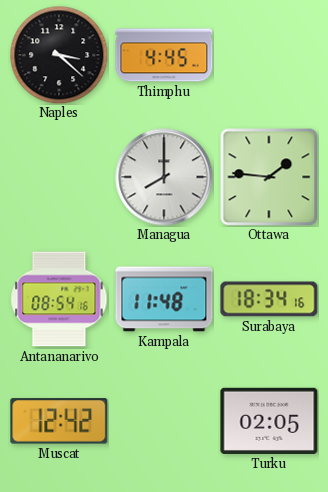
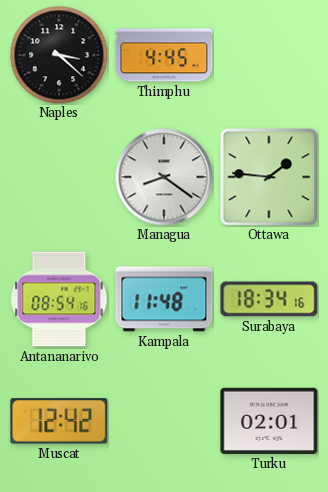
Managua: 8:00 -> 8:21
Turku: 02:05 -> 02:01
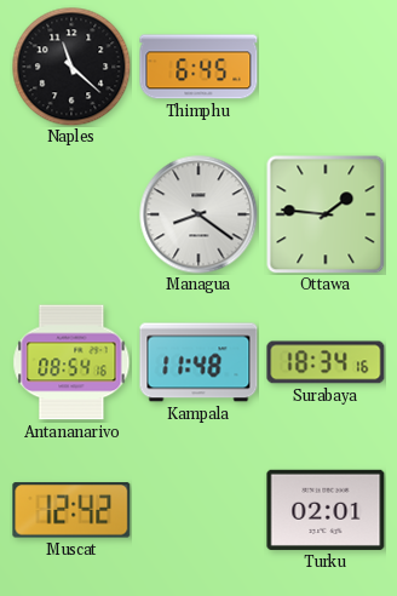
Naples: 3:22 -> 11:22
Thimphu: 4:45 -> 6:45
